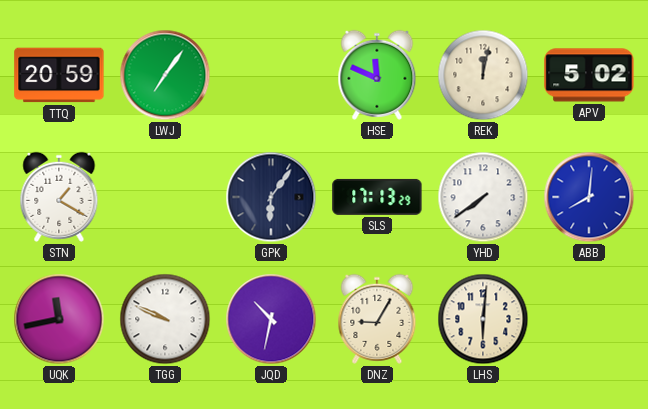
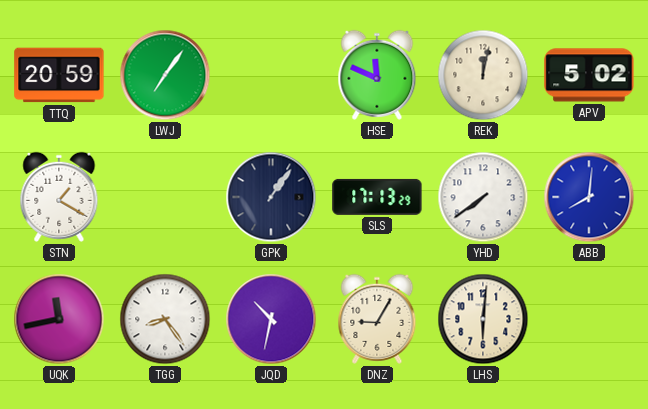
GPK: 6:06 -> 1:06
TGG: 9:49 -> 8:24
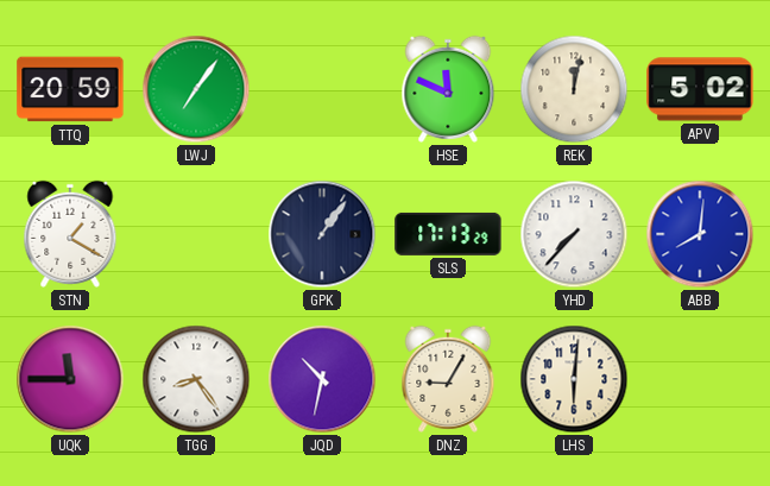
YHD: 7:39 -> 7:37
UQK: 11:43 -> 11:45
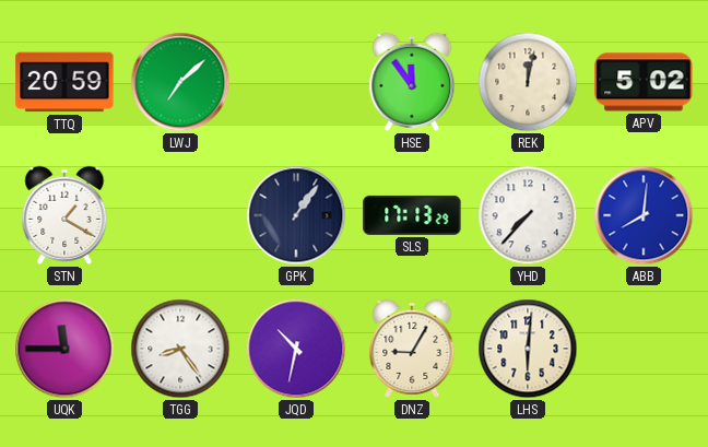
LWJ: 7:06 -> 7:08
HSE: 11:49 -> 11:54
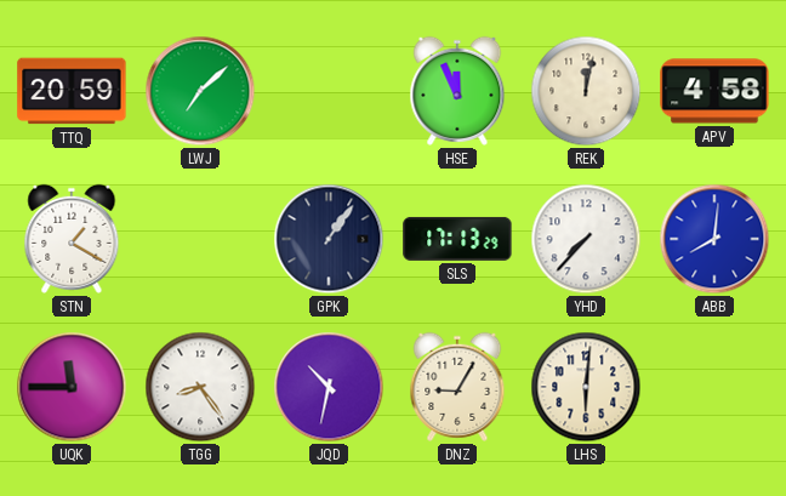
HSE: 11:54 -> 11:56
APV: 5:02 -> 4:58
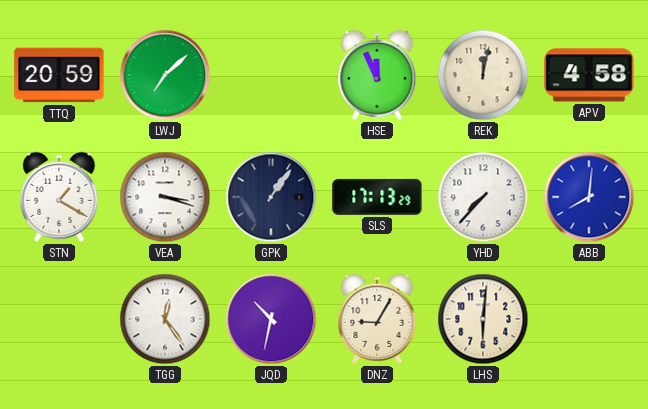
VEA: none -> 3:18
UQK: 11:45 -> none
TGG: 8:24 -> 12:24
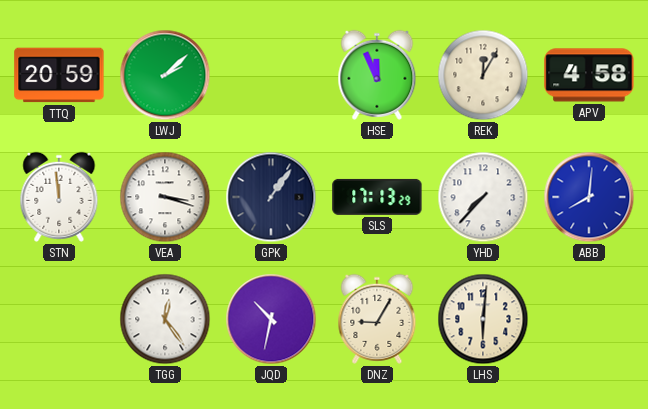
LWJ: 7:08 -> 2:08
REK: 12:02 -> 12:05
STN: 1:20 -> 11:59
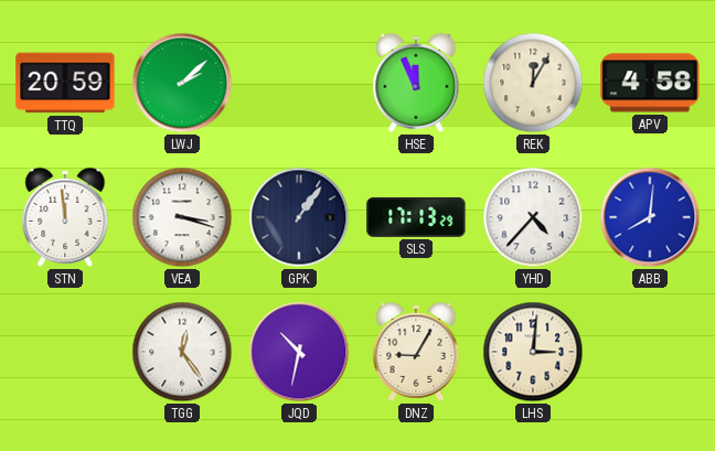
YHD: 7:37 -> 4:37
LHS: 6:01 -> 3:01
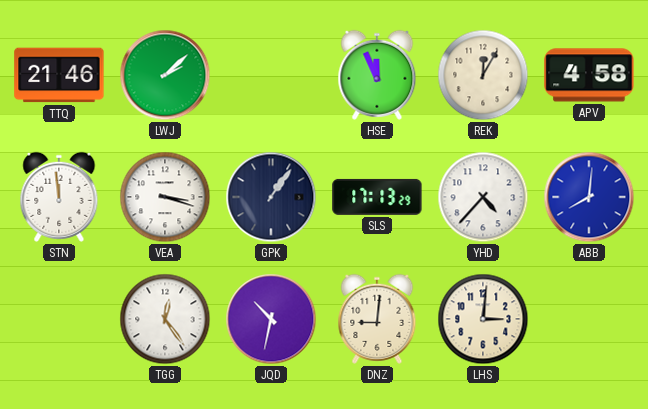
TTQ: 20:59 -> 21:46
DNZ: 9:05 -> 9:01
